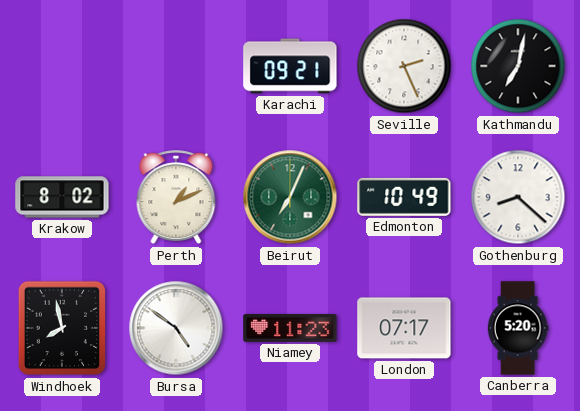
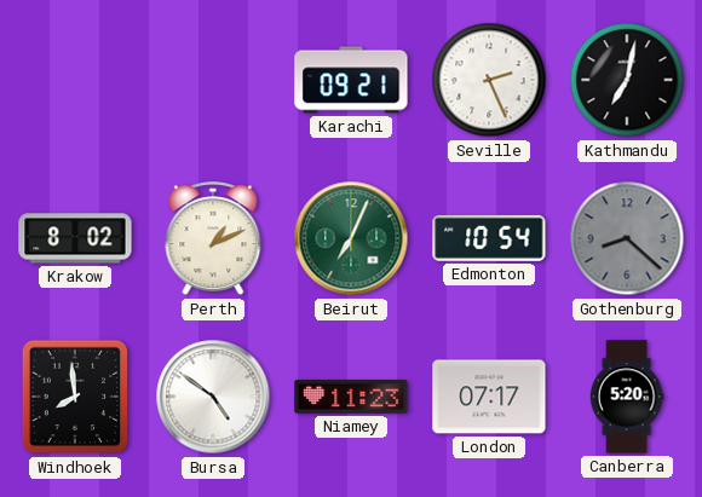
Edmonton: 10:49 -> 10:54
Gothenburg dial: white -> grey
Windhoek: 7:58 -> 7:59
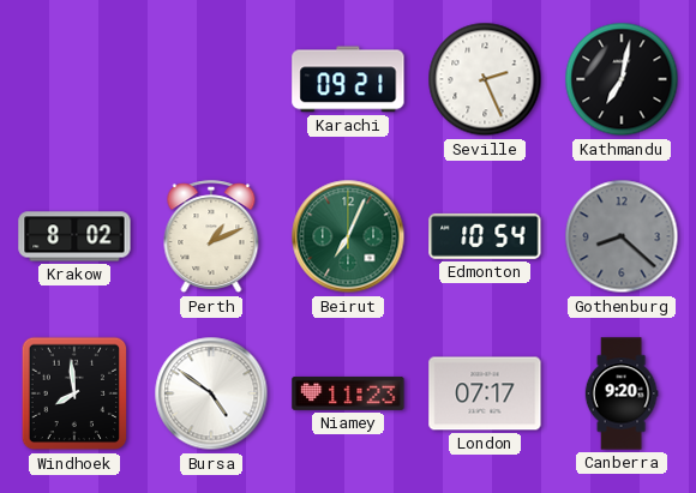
Canberra: 5:20 -> 9:20
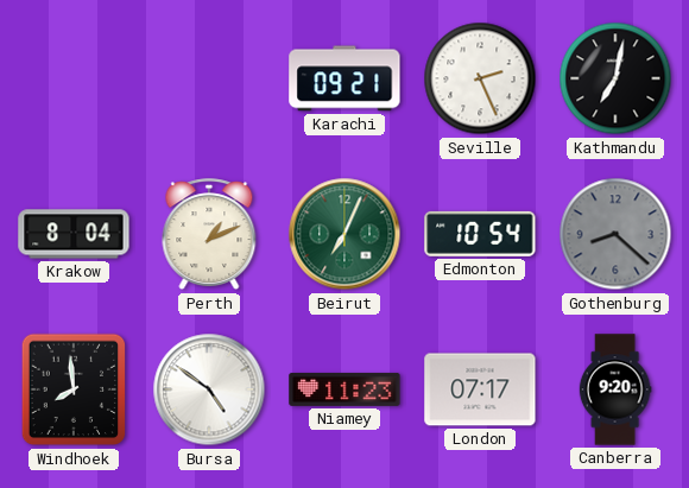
Krakow: 8:02 -> 8:04
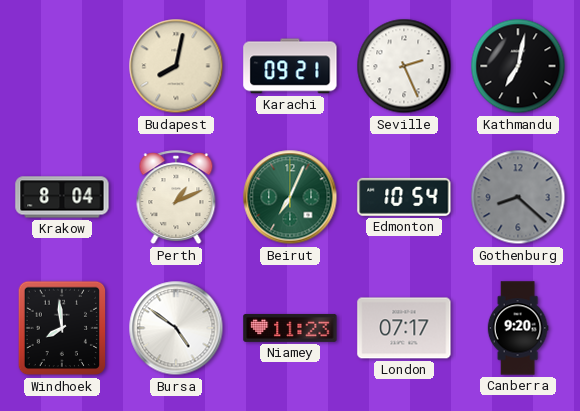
Budapest: none -> 8:02
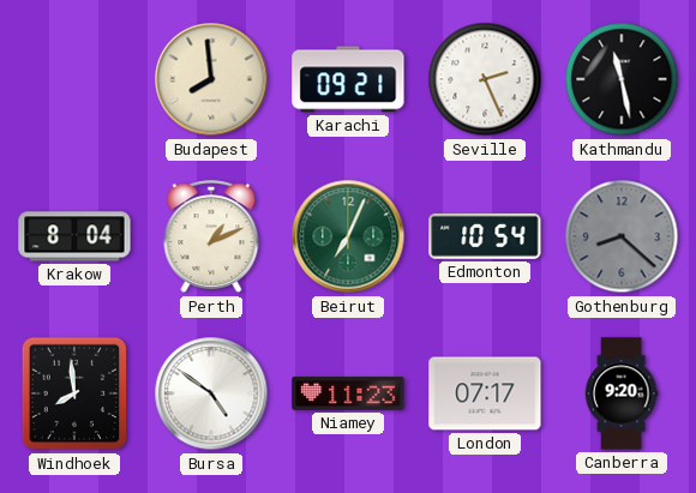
Budapest: 8:02 -> 7:59
Kathmandu: 7:02 -> 11:28
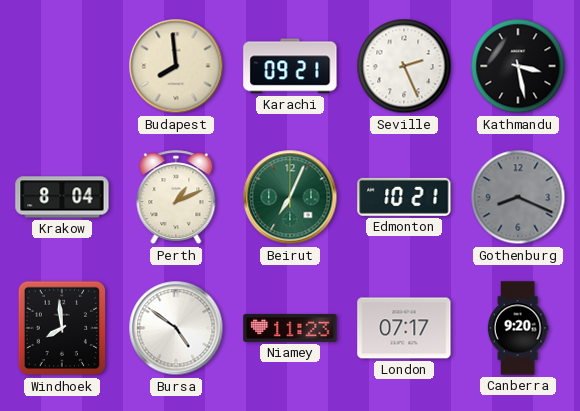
Kathmandu: 11:28 -> 3:28
Edmonton: 10:54 -> 10:21
Gothenburg: 8:22 -> 8:19
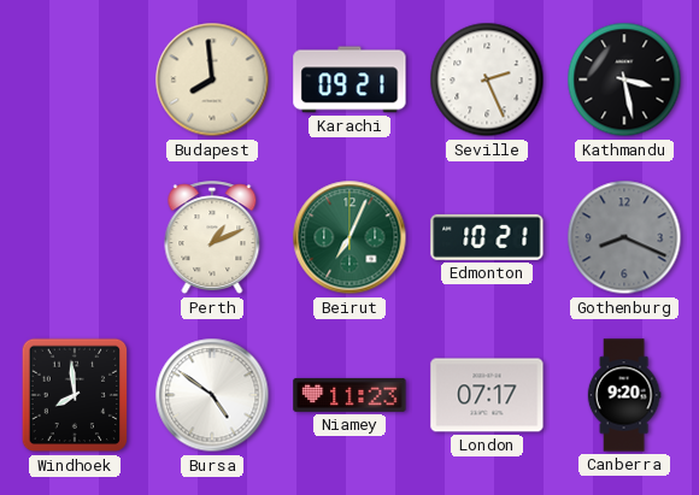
Krakow: 8:04 -> none
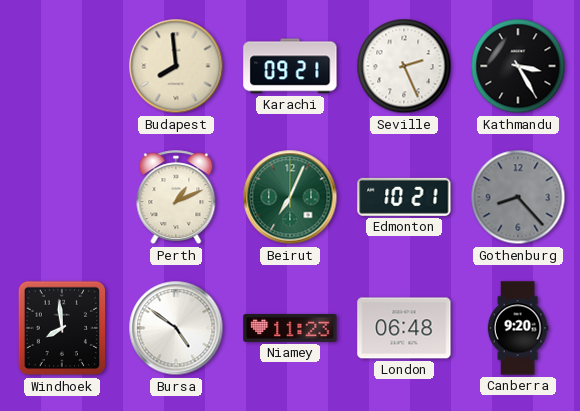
Kathmandu: 3:28 -> 3:25
Gothenburg: 8:19 -> 8:23
London: 07:17 -> 06:48
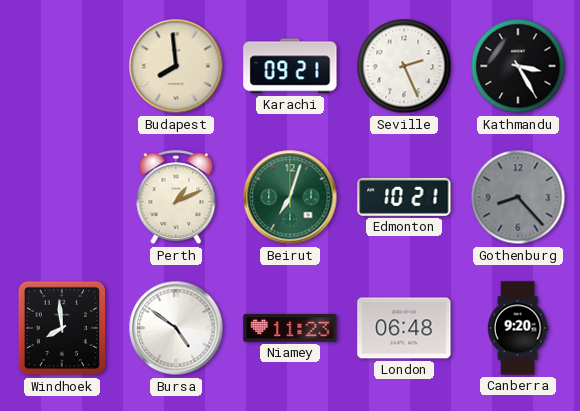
Beirut: 7:04 -> 7:03
